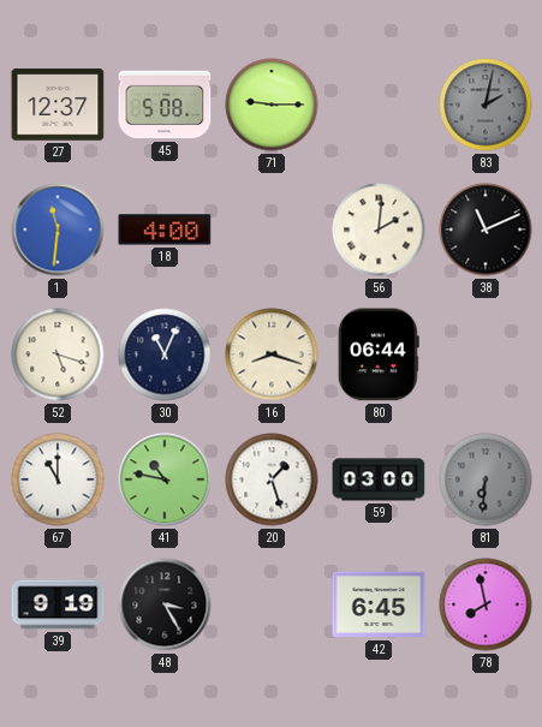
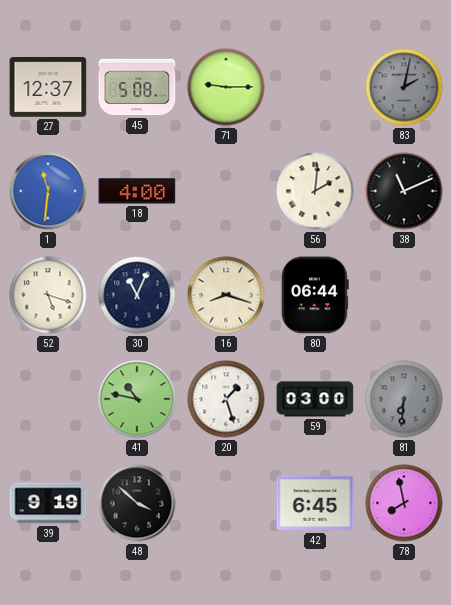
67: 11:00 -> none
48: 3:25 -> 3:52
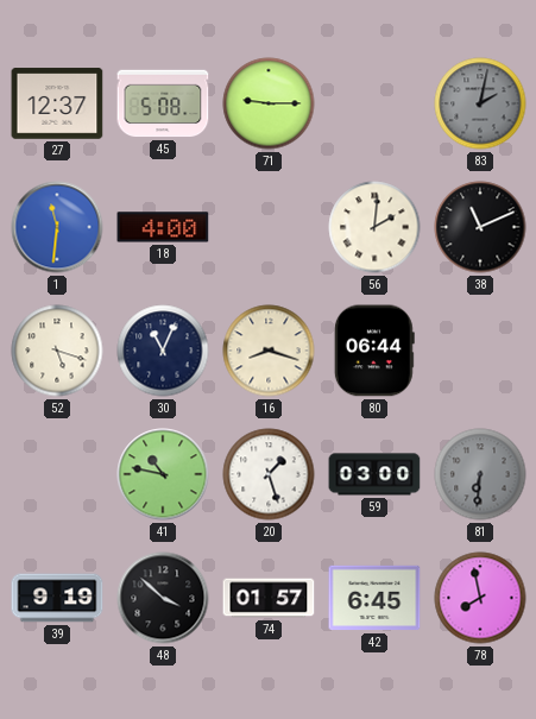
74: none -> 01:57
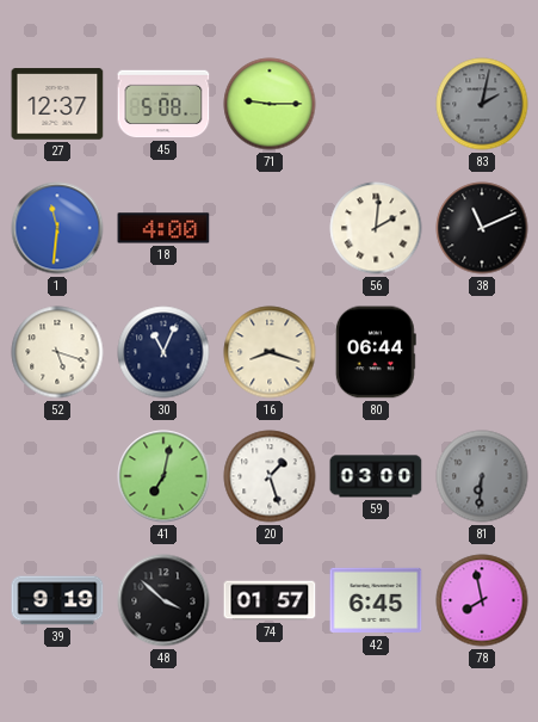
41: 10:47 -> 7:02
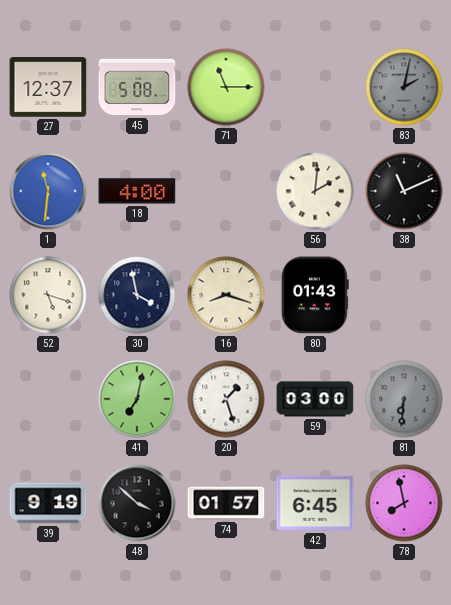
71: 9:15 -> 11:15
30: 11:04 -> 3:58
80: 06:44 -> 01:43
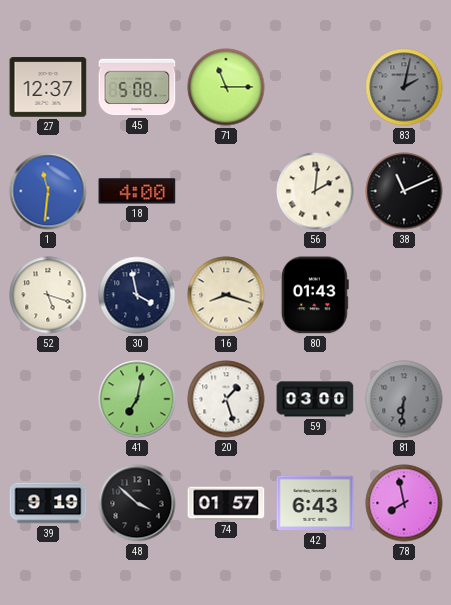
42: 6:45 -> 6:43
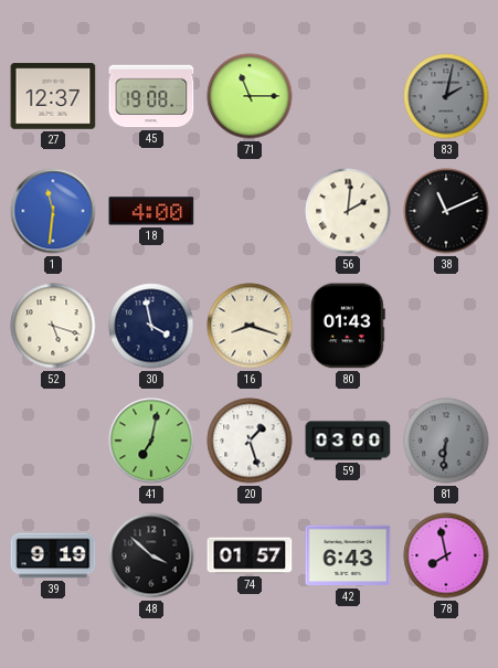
45: 5:08 -> 19:08
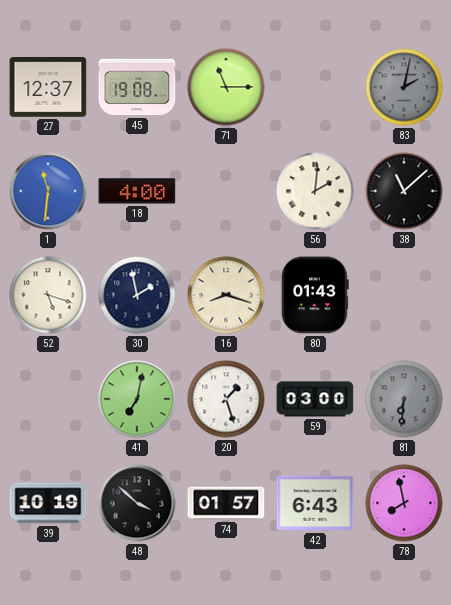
38: 11:11 -> 11:08
30: 3:58 -> 1:58
39: 9:19 -> 10:19
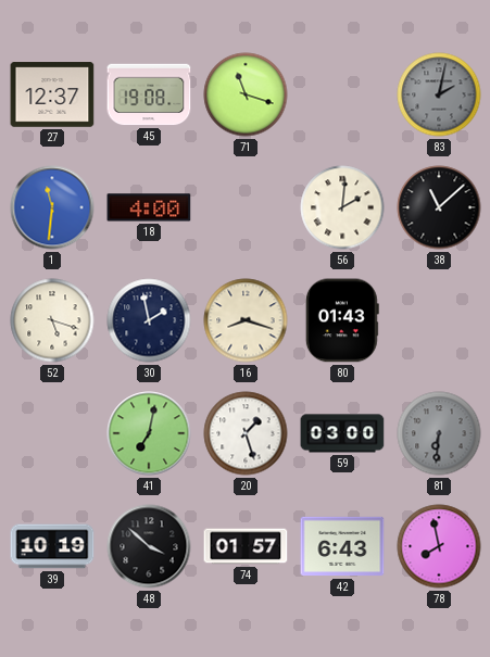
71: 11:15 -> 11:18
